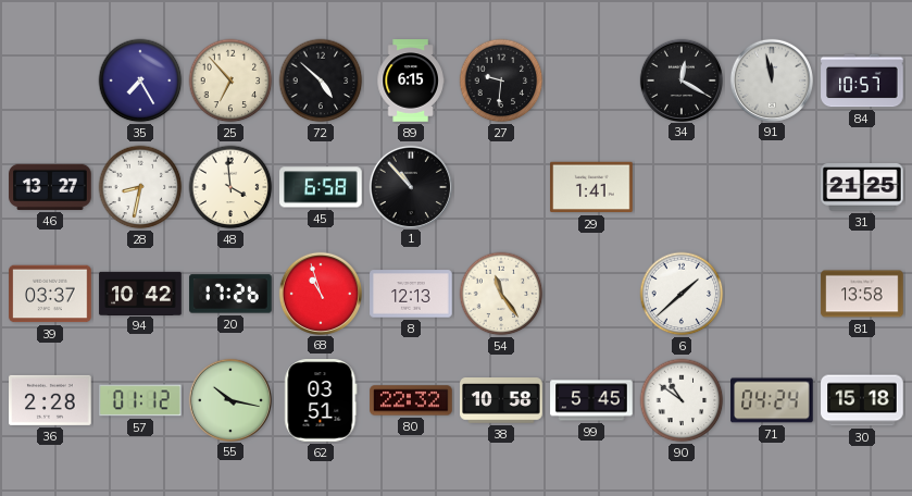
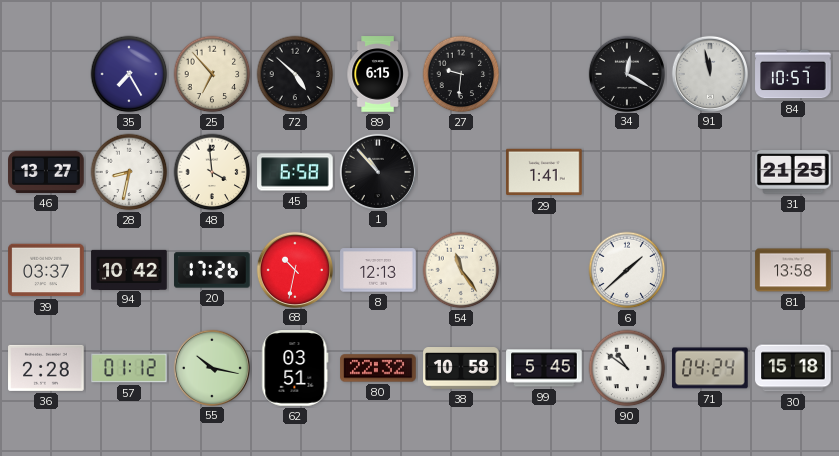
68: 10:57 -> 10:32
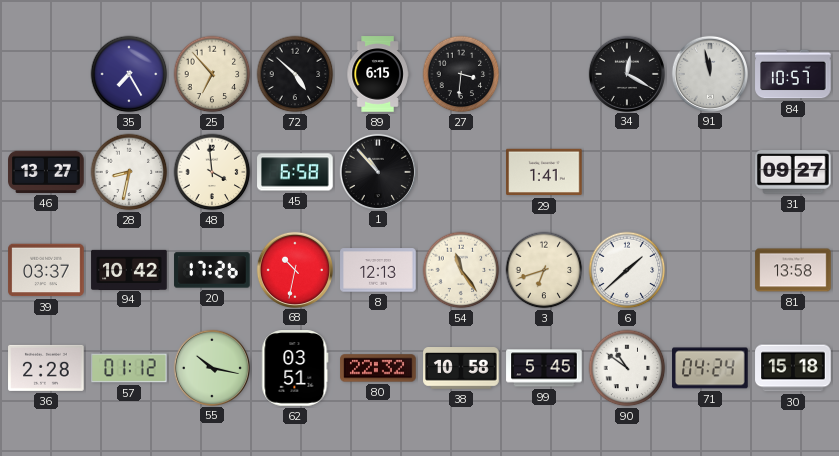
27: 9:31 -> 3:31
31: 21:25 -> 09:27
3: none -> 6:42
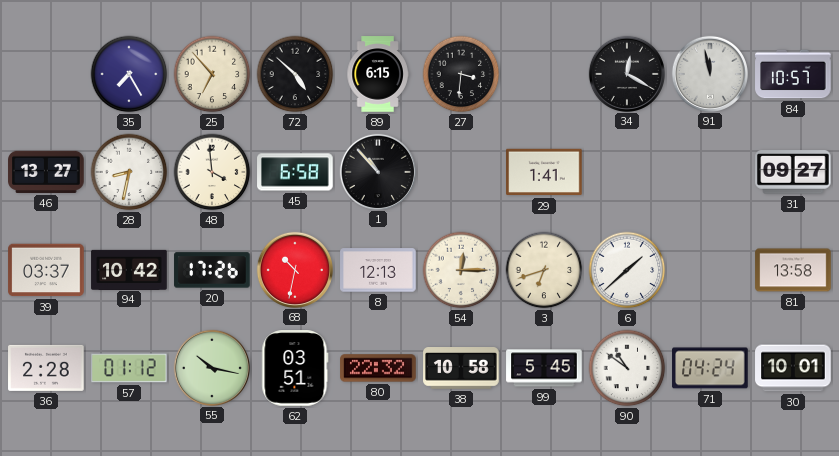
54: 11:24 -> 12:15
30: 15:18 -> 10:01
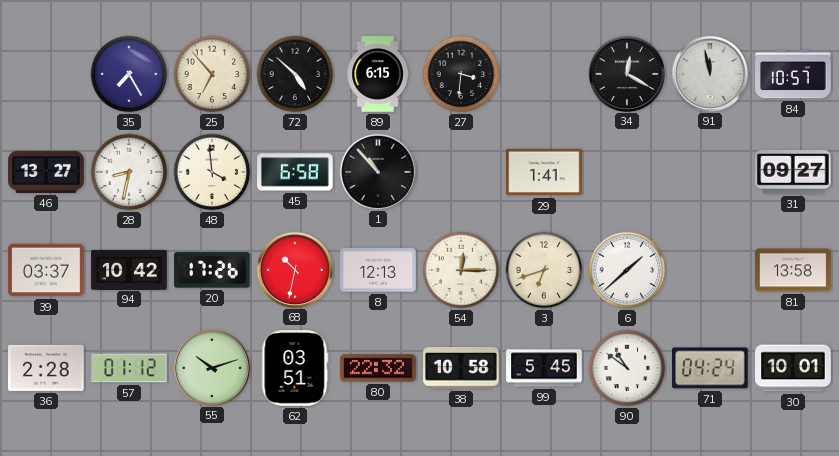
55: 10:17 -> 10:12
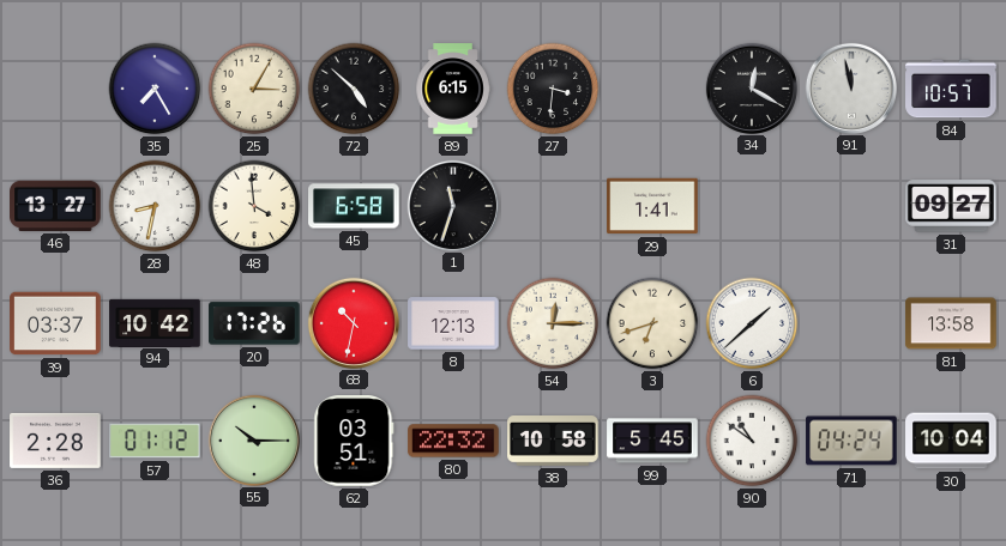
25: 6:53 -> 3:05
1: 10:53 -> 11:33
55: 10:12 -> 10:15
30: 10:01 -> 10:04
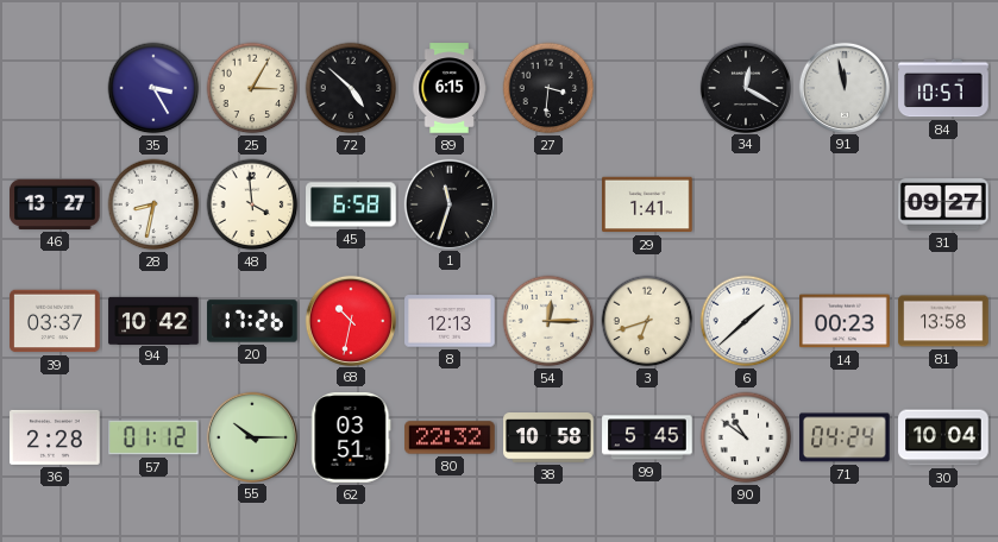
35: 7:25 -> 3:25
14: none -> 00:23
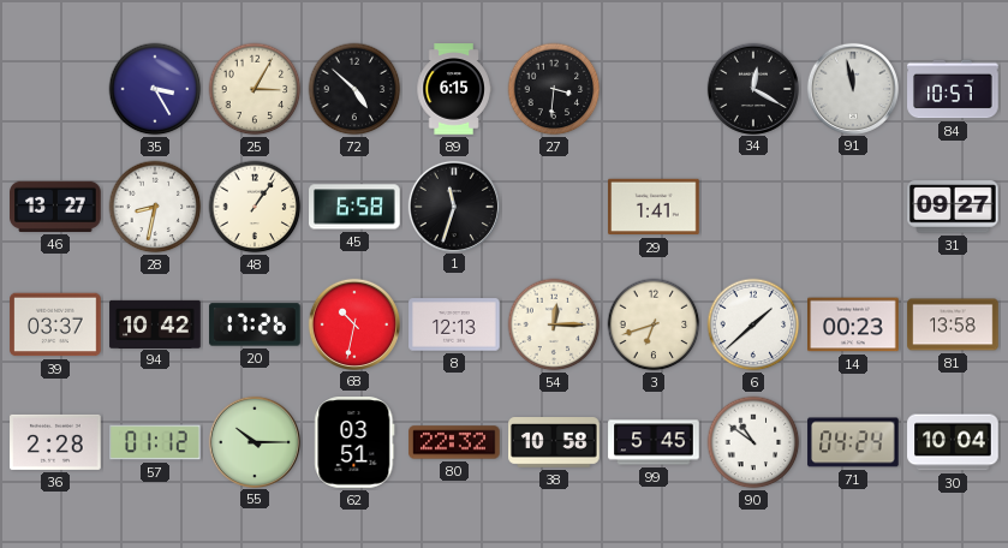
48: 3:59 -> 1:06
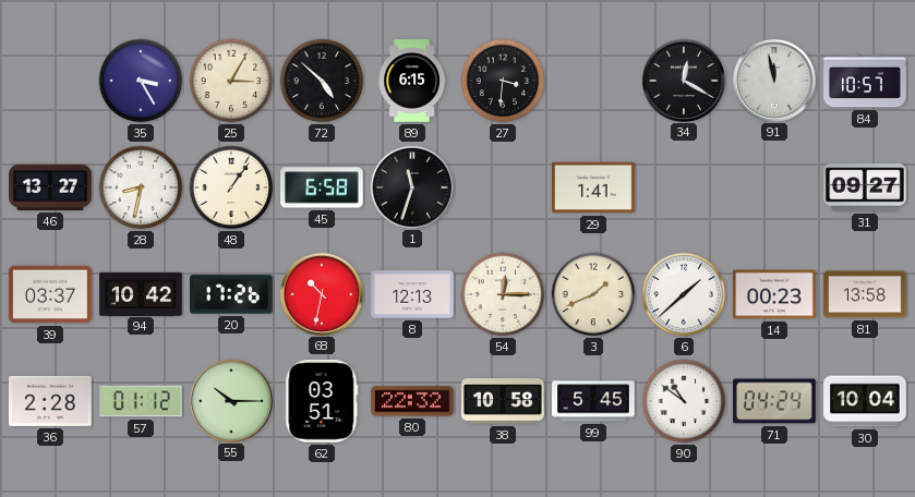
3: 6:42 -> 1:41
